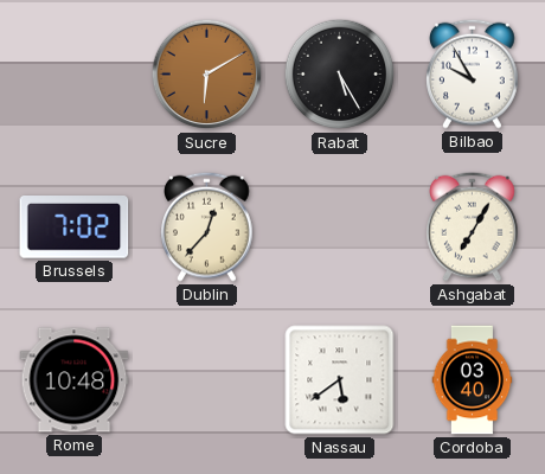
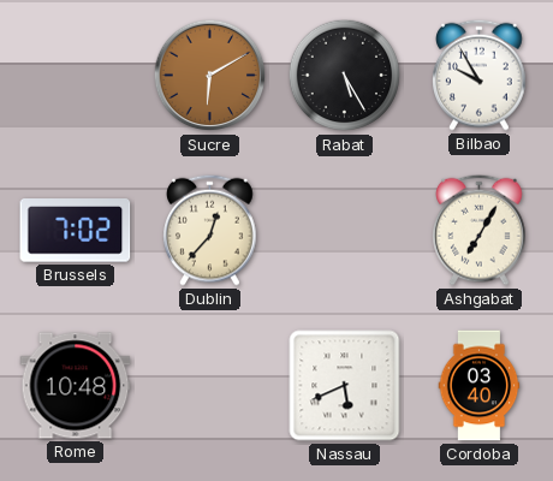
Nassau: 5:39 -> 5:41
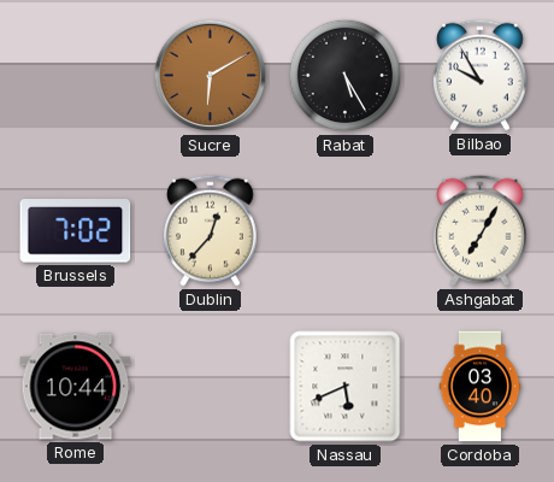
Rome: 10:48 -> 10:44
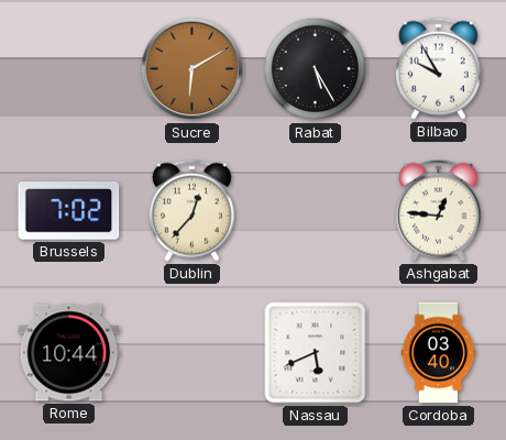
Ashgabat: 7:05 -> 12:46
